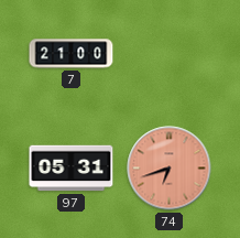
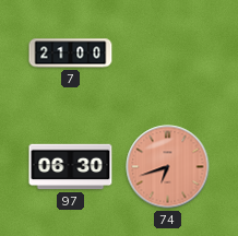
97: 05:31 -> 06:30
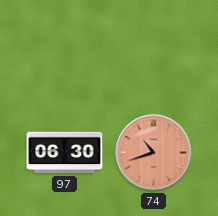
7: 21:00 -> none
74: 6:42 -> 10:42
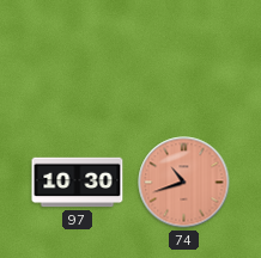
97: 06:30 -> 10:30
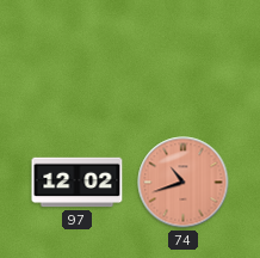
97: 10:30 -> 12:02
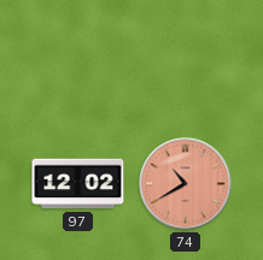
74: 10:42 -> 10:40
